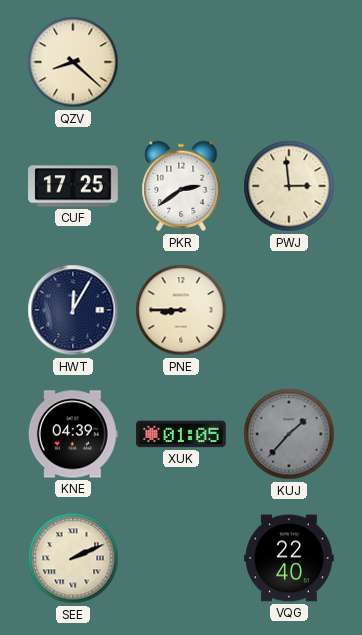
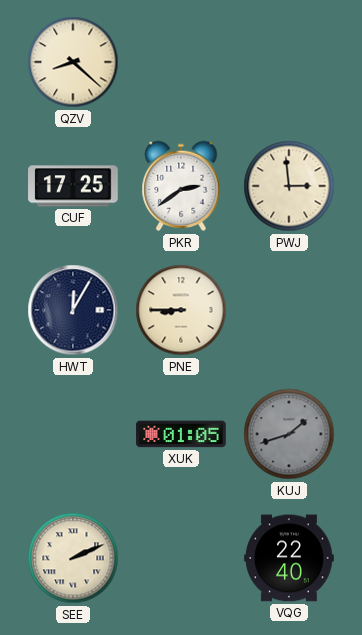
KNE: 04:39 -> none
KUJ: 1:37 -> 1:42
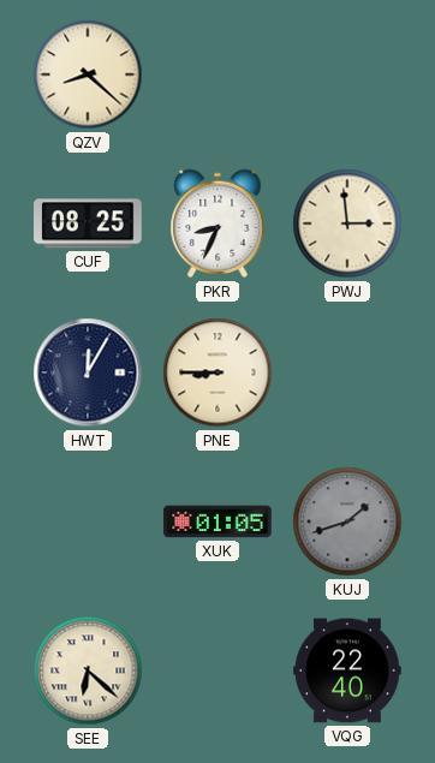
CUF: 17:25 -> 08:25
PKR: 2:39 -> 8:34
SEE: 2:11 -> 6:22
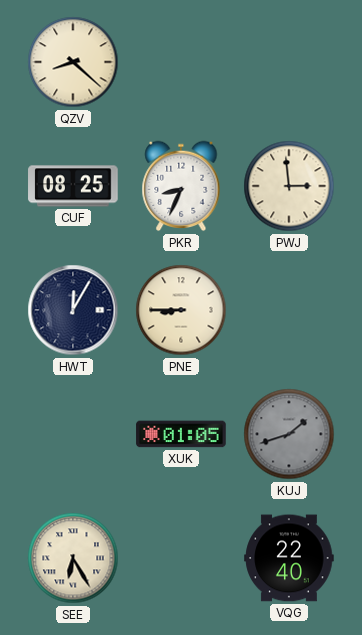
SEE: 6:22 -> 6:25
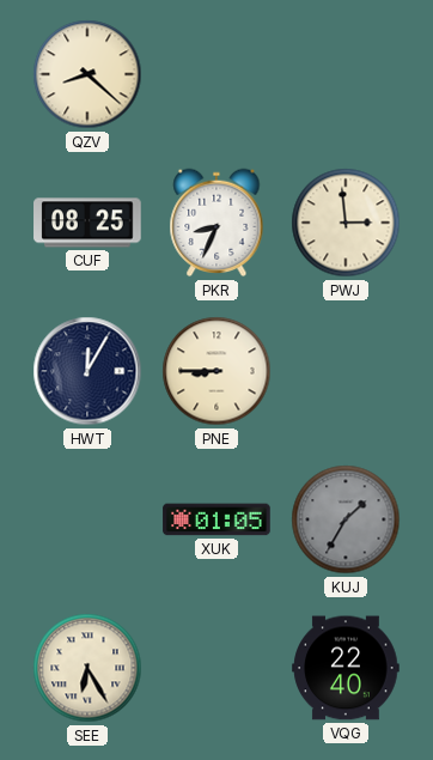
KUJ: 1:42 -> 1:35
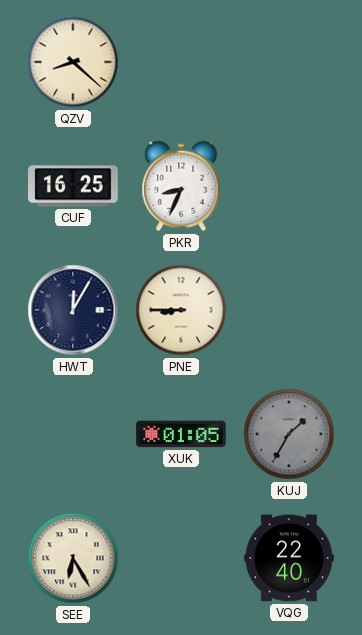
CUF: 08:25 -> 16:25
PWJ: 2:59 -> none
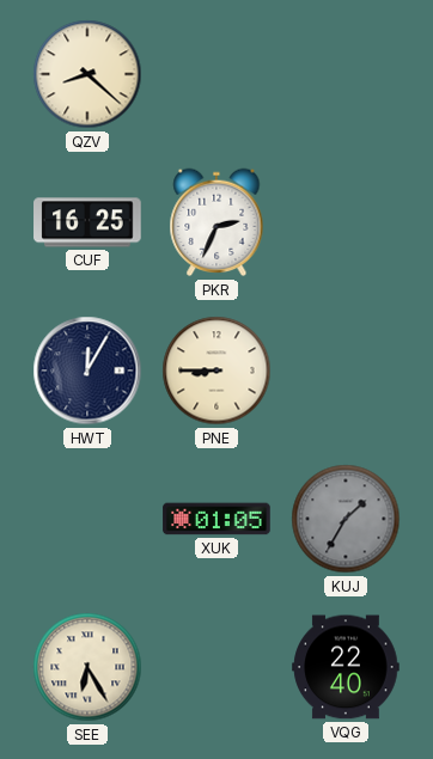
PKR: 8:34 -> 2:34
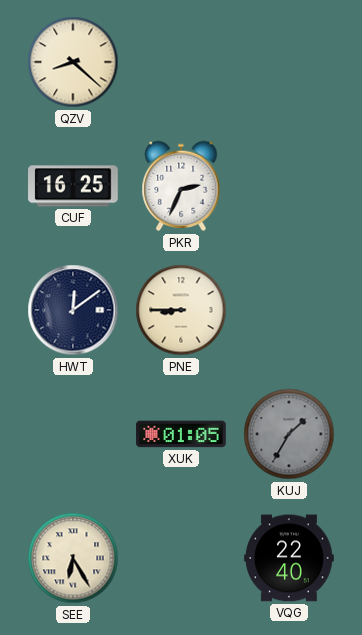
HWT: 12:05 -> 12:09
